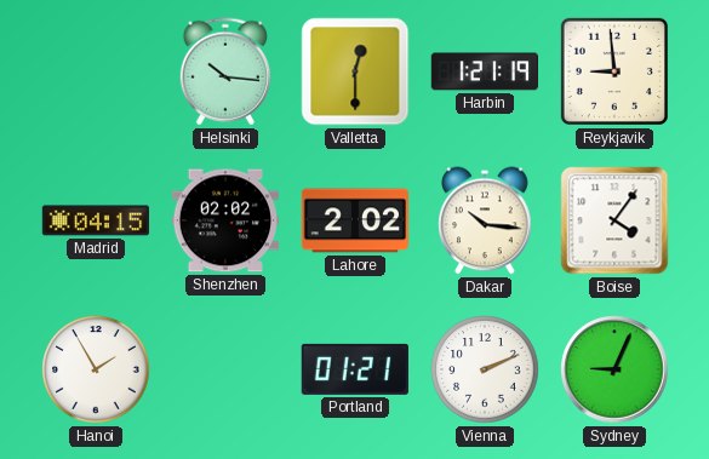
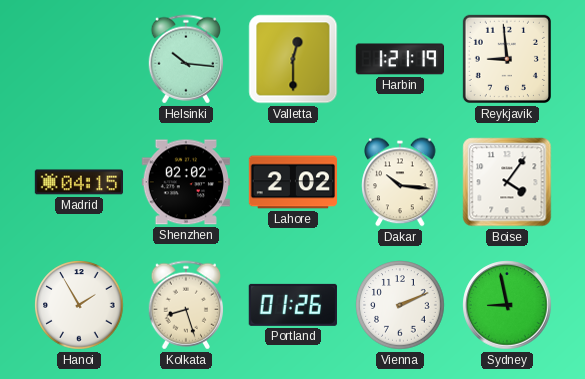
Kolkata: none -> 8:27
Portland: 01:21 -> 01:26
Sydney: 9:04 -> 8:58
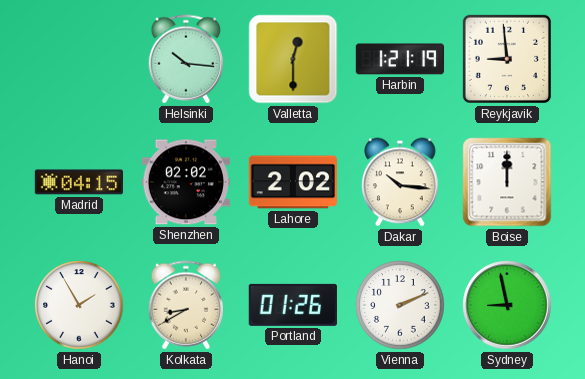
Boise: 4:06 -> 12:00
Kolkata: 8:27 -> 8:40
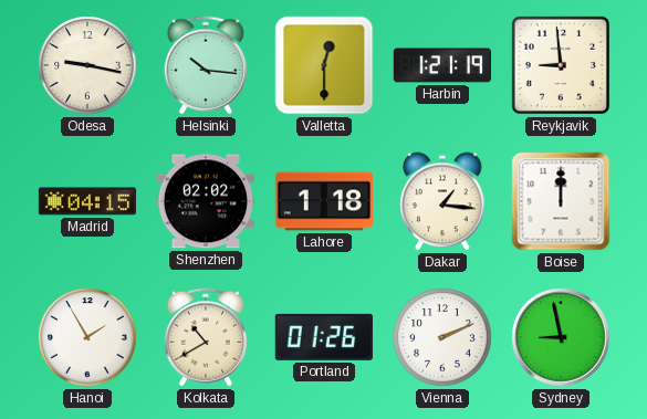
Odesa: none -> 9:17
Lahore: 2:02 -> 1:18
Dakar: 10:16 -> 1:16
Kolkata: 8:40 -> 10:40
